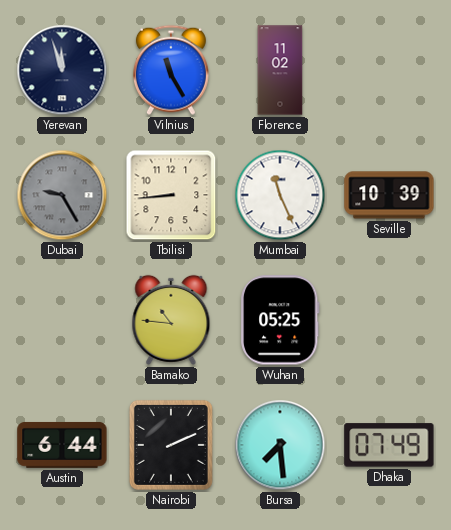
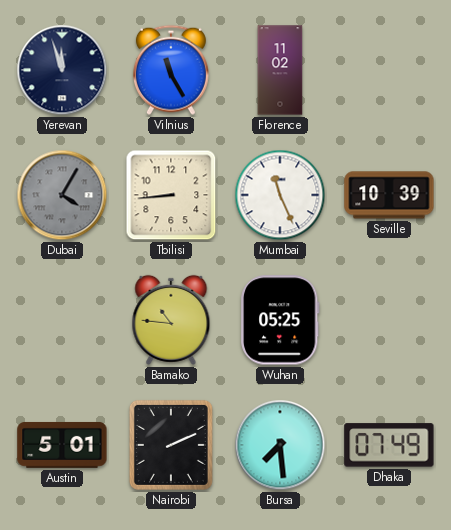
Dubai: 9:25 -> 4:05
Austin: 6:44 -> 5:01
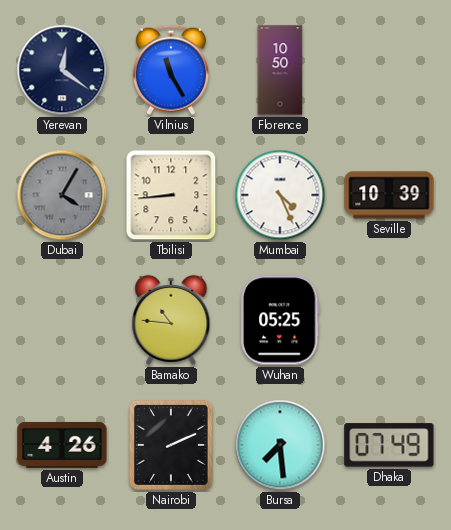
Yerevan: 11:57 -> 12:21
Florence: 11:02 -> 10:50
Mumbai: 11:26 -> 4:26
Austin: 5:01 -> 4:26
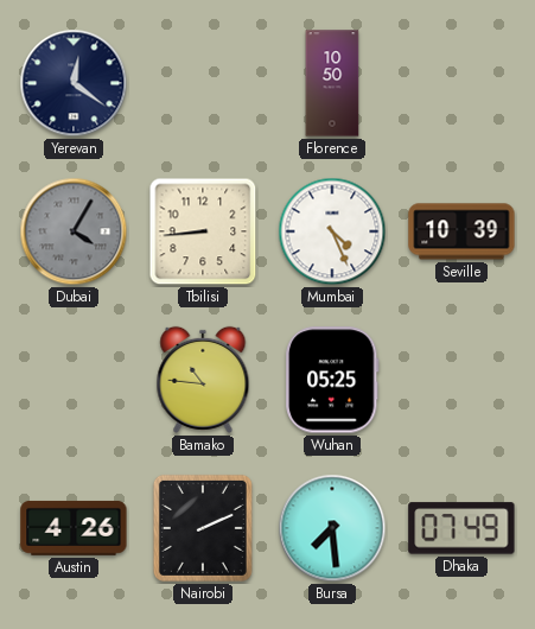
Vilnius: 11:25 -> none
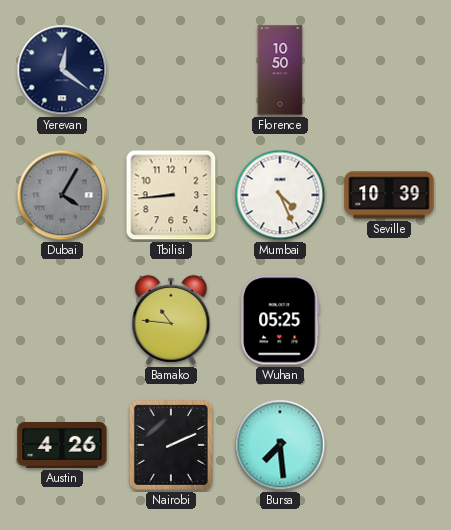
Dhaka: 07:49 -> none
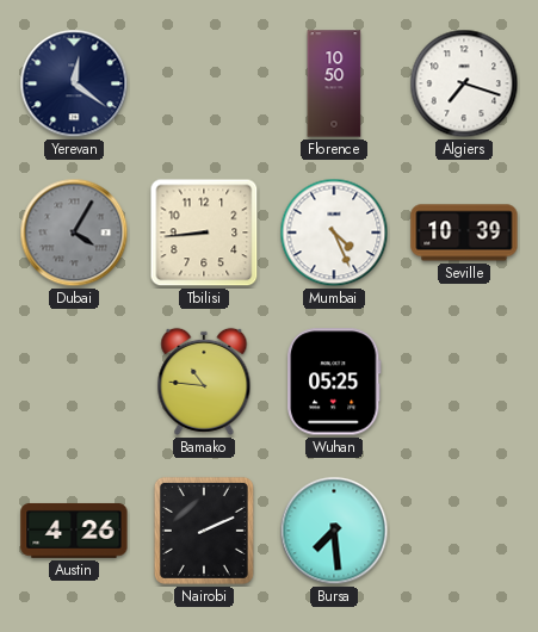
Algiers: none -> 7:18
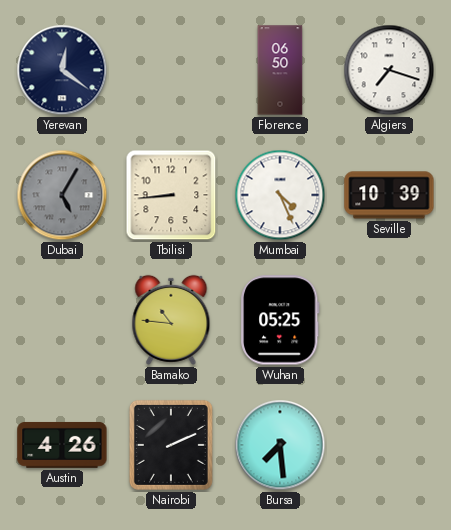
Florence: 10:50 -> 06:50
Dubai: 4:05 -> 5:05
